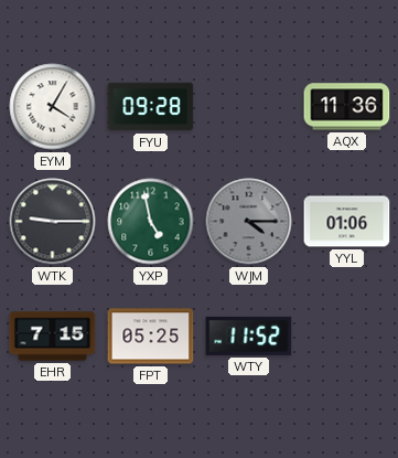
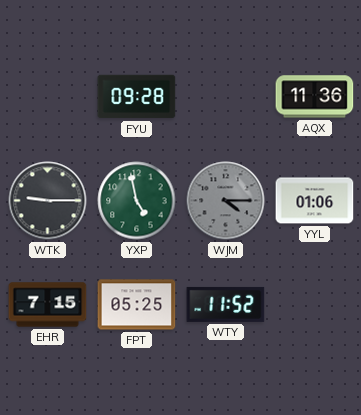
EYM: 4:05 -> none
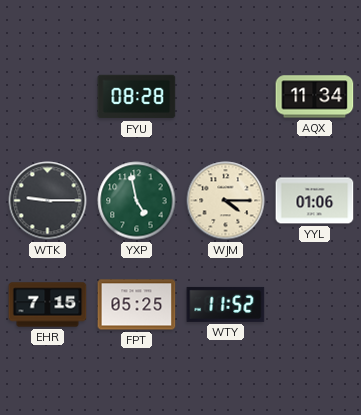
FYU: 09:28 -> 08:28
AQX: 11:36 -> 11:34
WJM dial: grey -> cream
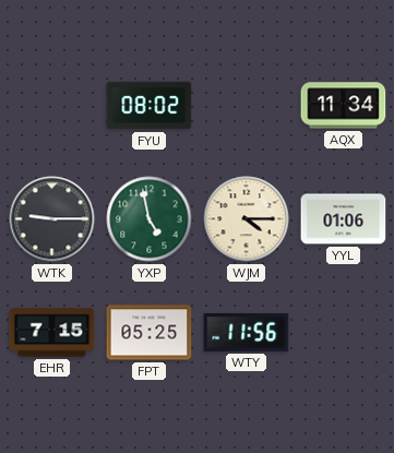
FYU: 08:28 -> 08:02
WTY: 11:52 -> 11:56
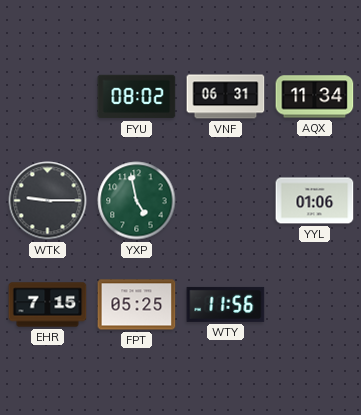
VNF: none -> 06:31
WJM: 4:15 -> none
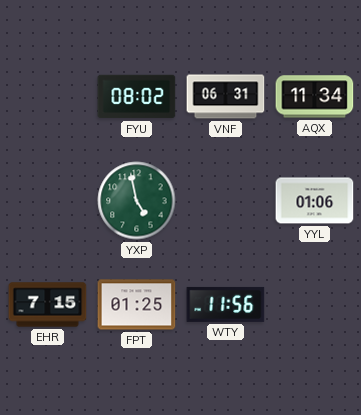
WTK: 9:15 -> none
FPT: 05:25 -> 01:25
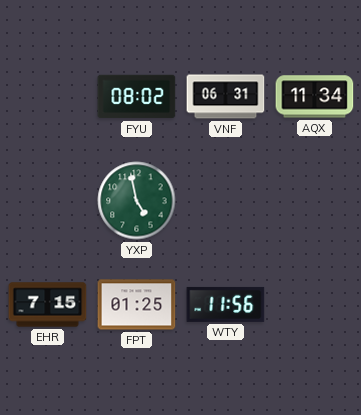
YYL: 01:06 -> none
